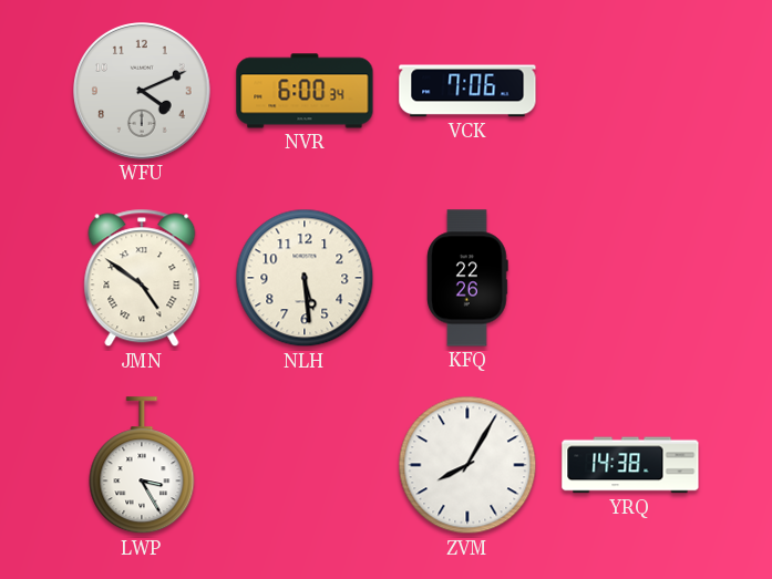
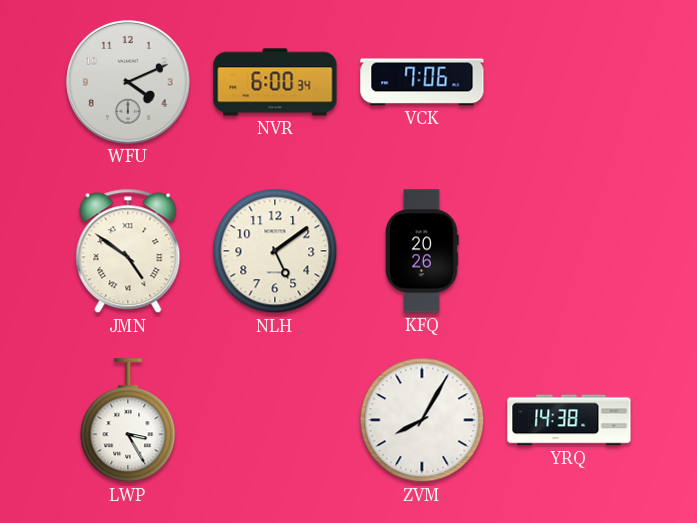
NLH: 5:29 -> 5:09
KFQ: 22:26 -> 20:26
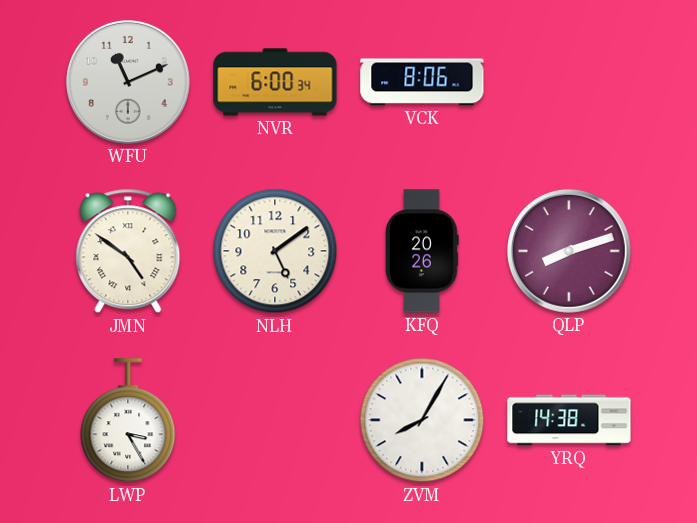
WFU: 4:11 -> 11:11
VCK: 7:06 -> 8:06
QLP: none -> 8:12
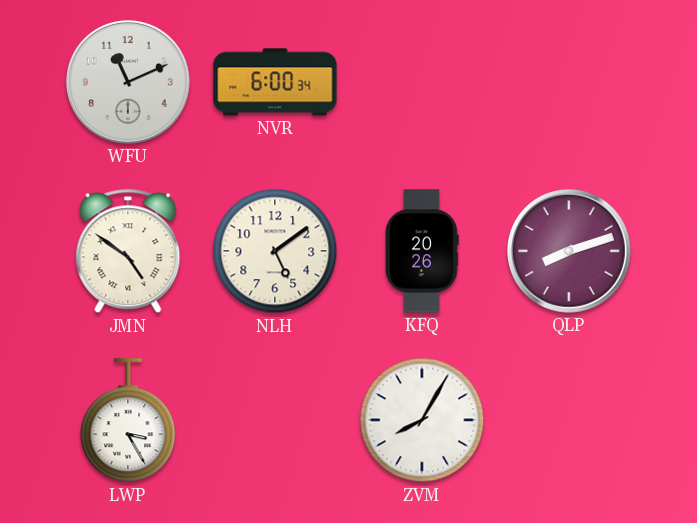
VCK: 8:06 -> none
YRQ: 14:38 -> none
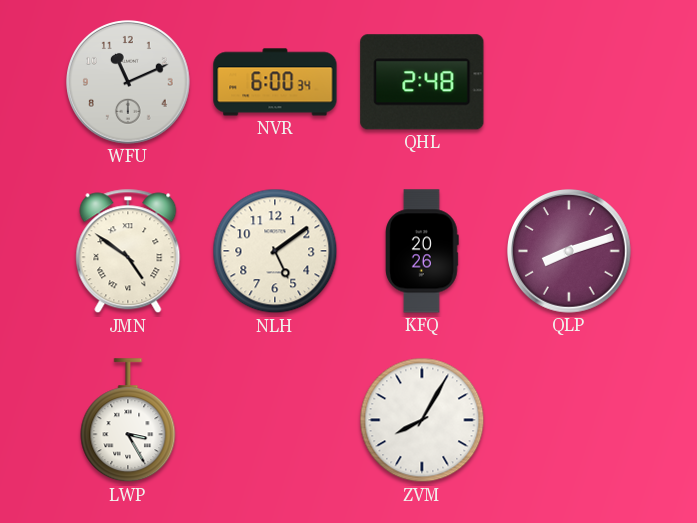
QHL: none -> 2:48
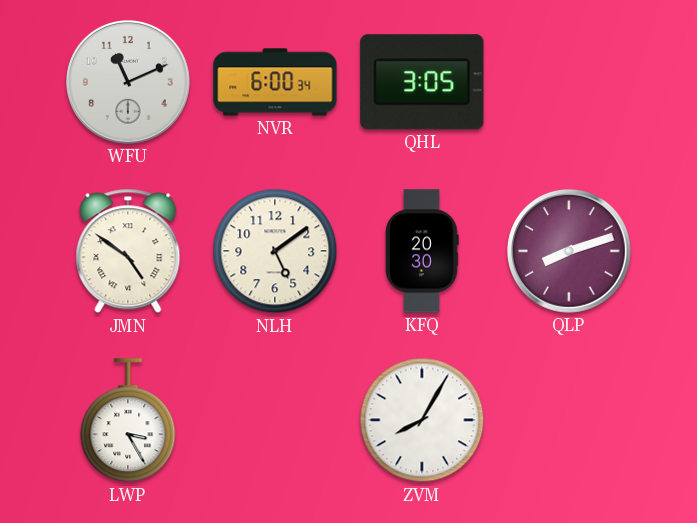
QHL: 2:48 -> 3:05
KFQ: 20:26 -> 20:30
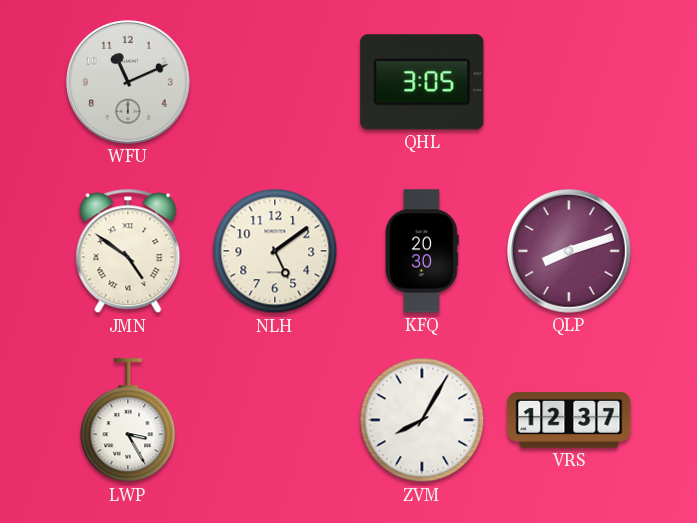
NVR: 6:00 -> none
VRS: none -> 12:37
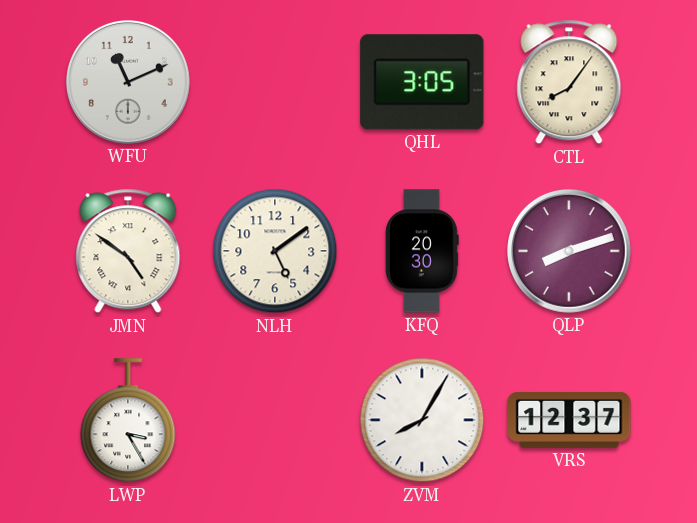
CTL: none -> 8:06
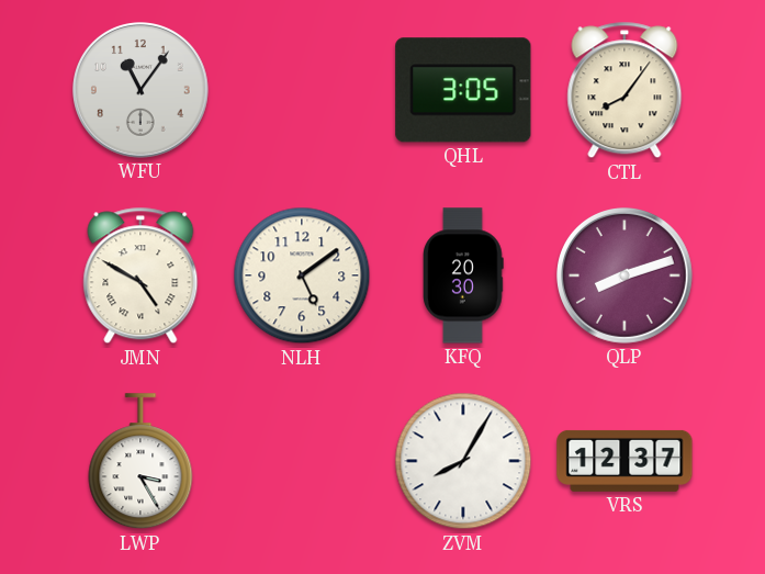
WFU: 11:11 -> 11:06
JMN: 4:51 -> 4:50
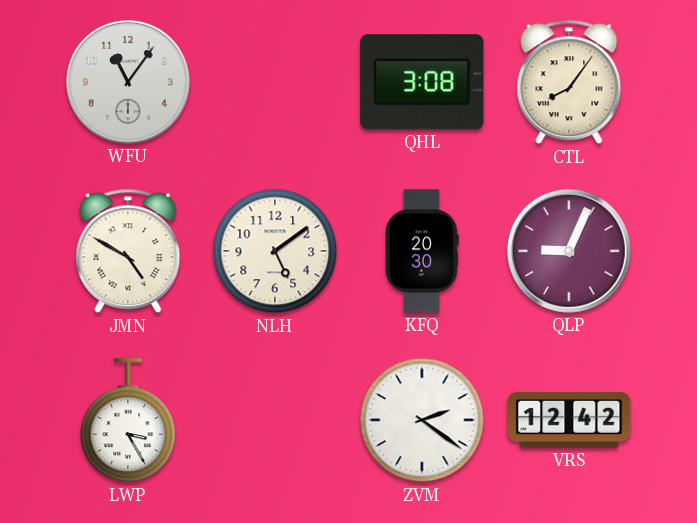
QHL: 3:05 -> 3:08
QLP: 8:12 -> 9:04
ZVM: 8:05 -> 2:21
VRS: 12:37 -> 12:42
